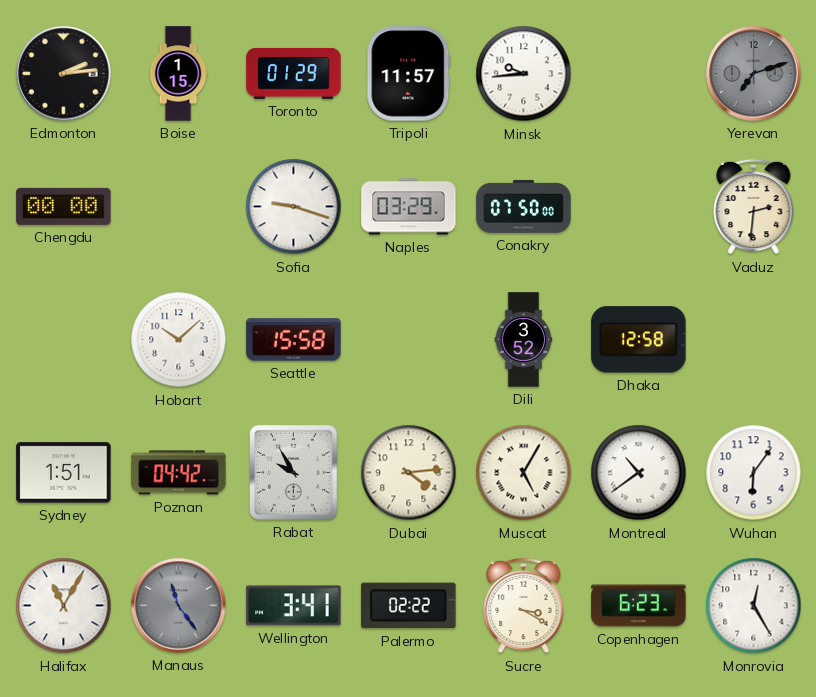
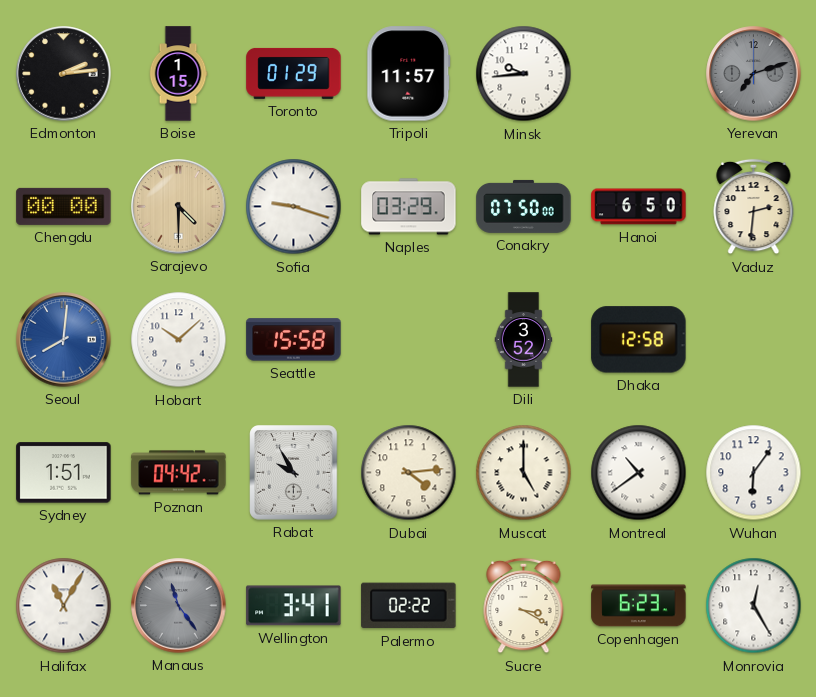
Sarajevo: none -> 4:30
Hanoi: none -> 6:50
Seoul: none -> 8:01
Muscat: 5:05 -> 5:00
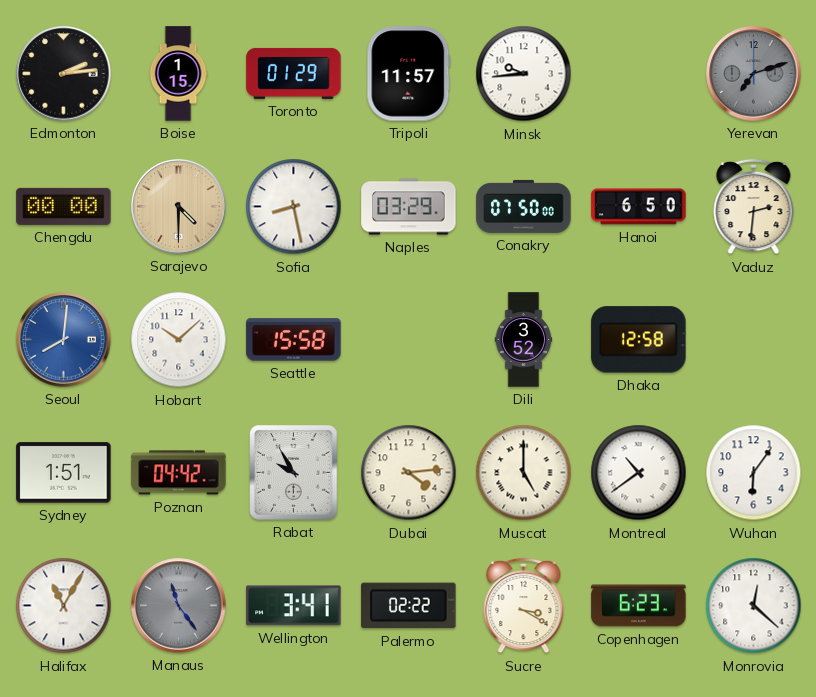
Sofia: 9:18 -> 8:28
Monrovia: 12:25 -> 12:22
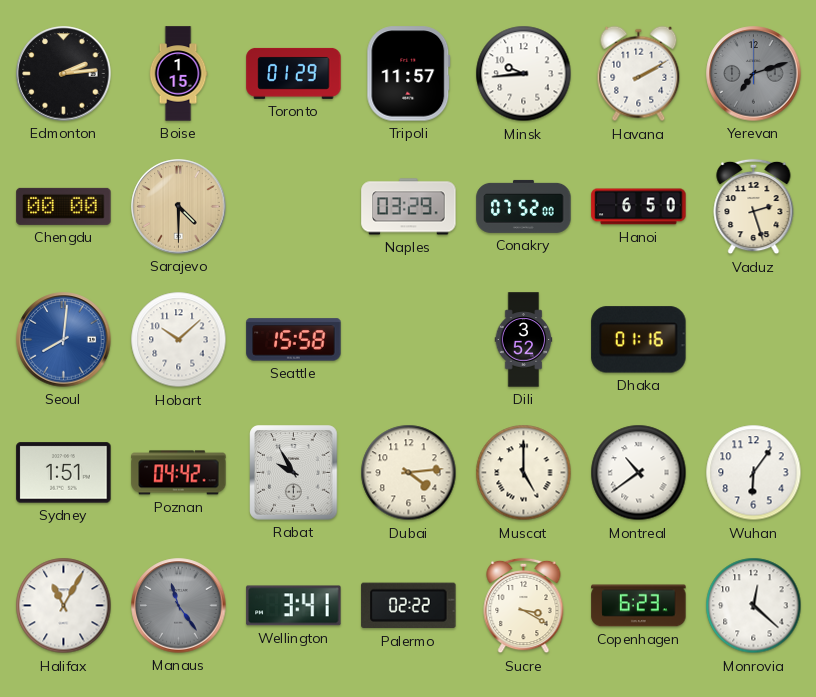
Havana: none -> 2:10
Sofia: 8:28 -> none
Conakry: 07:50 -> 07:52
Vaduz: 2:31 -> 2:27
Dhaka: 12:58 -> 01:16
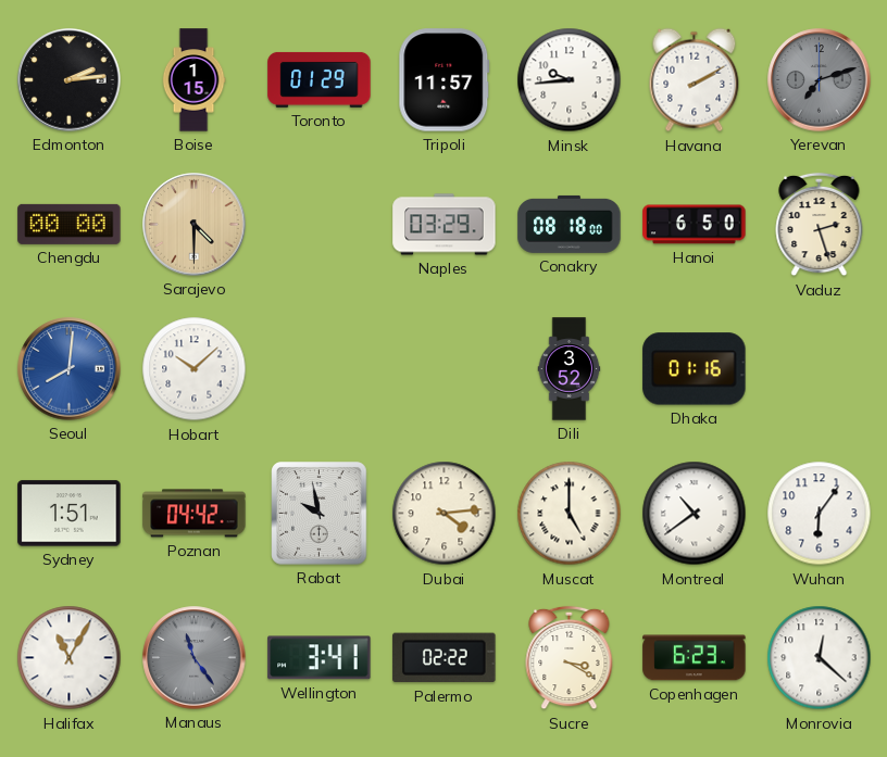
Conakry: 07:52 -> 08:18
Seattle: 15:58 -> none
Rabat: 9:55 -> 9:58
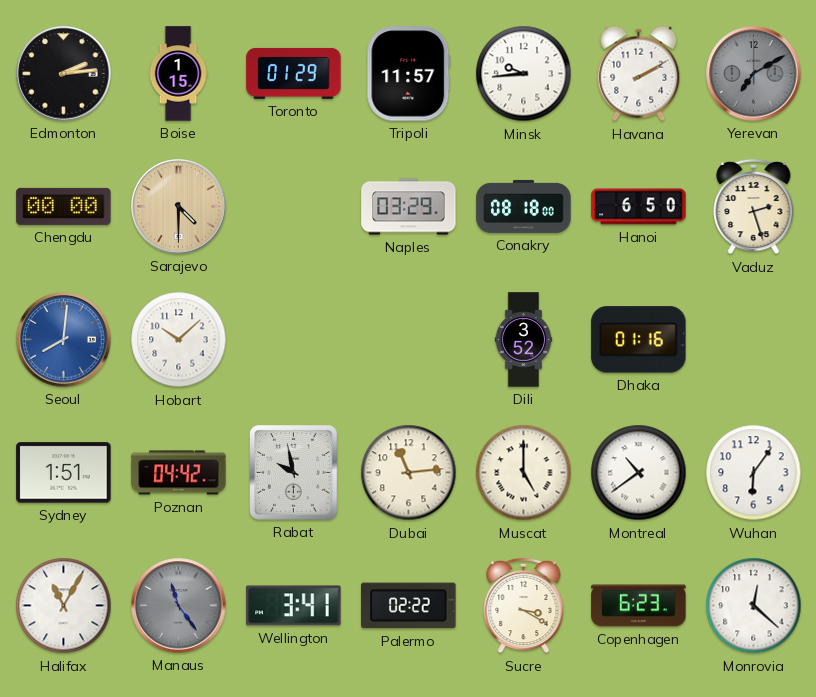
Yerevan: 7:12 -> 7:10
Dubai: 4:14 -> 11:14
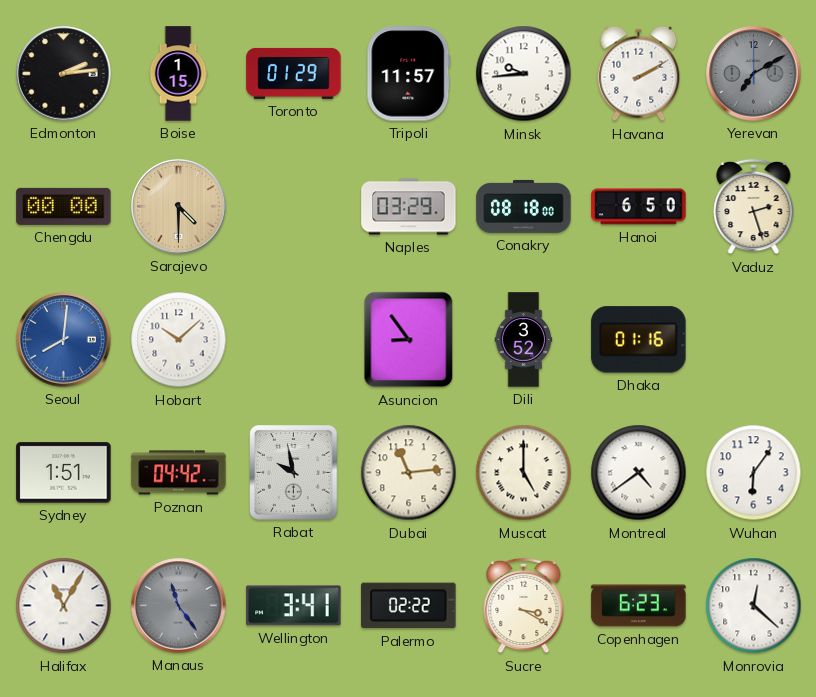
Asuncion: none -> 8:54
Montreal: 10:39 -> 4:39
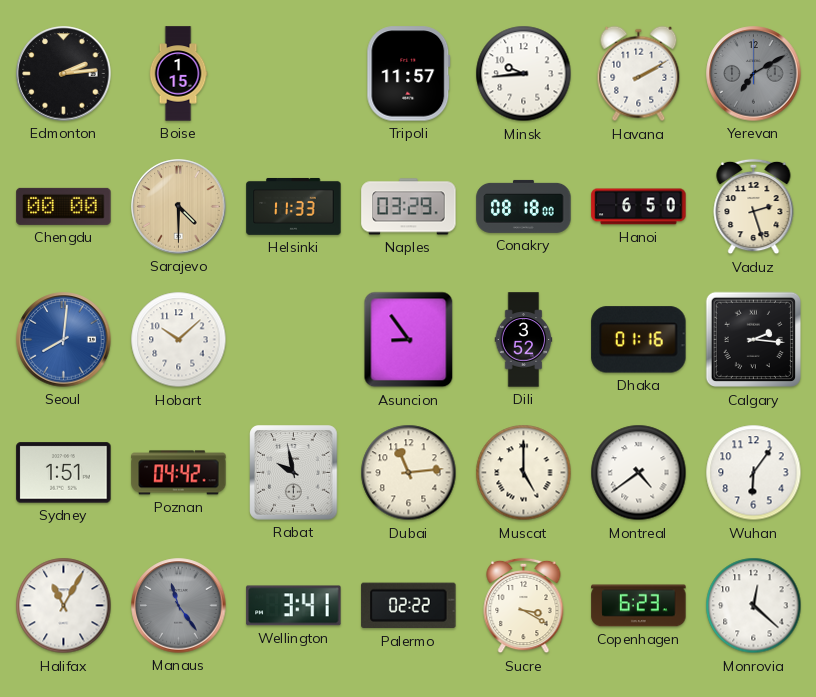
Toronto: 01:29 -> none
Helsinki: none -> 11:33
Calgary: none -> 2:16
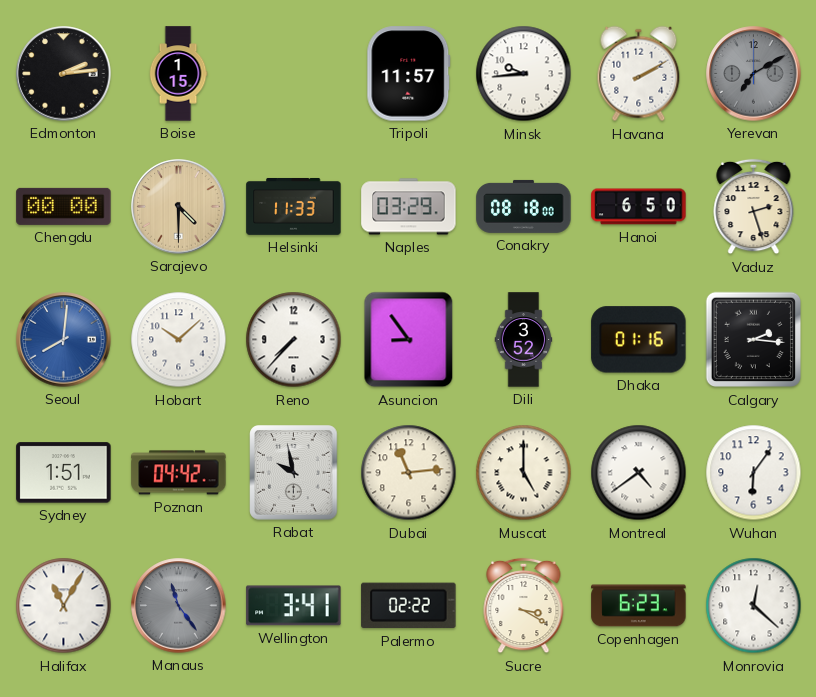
Reno: none -> 7:37
